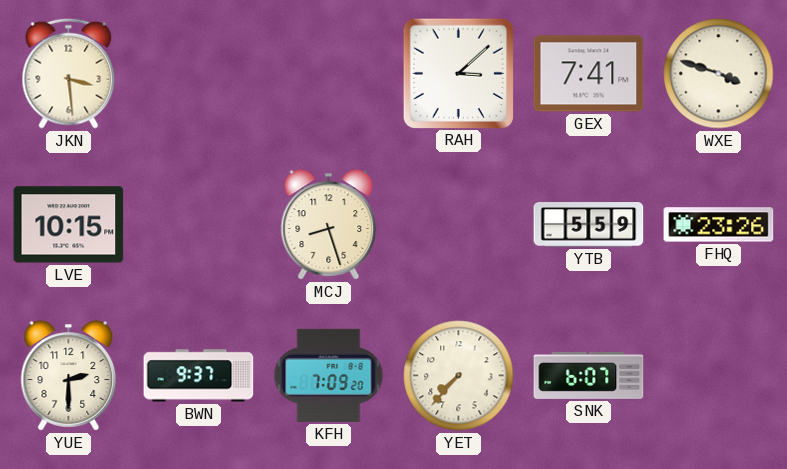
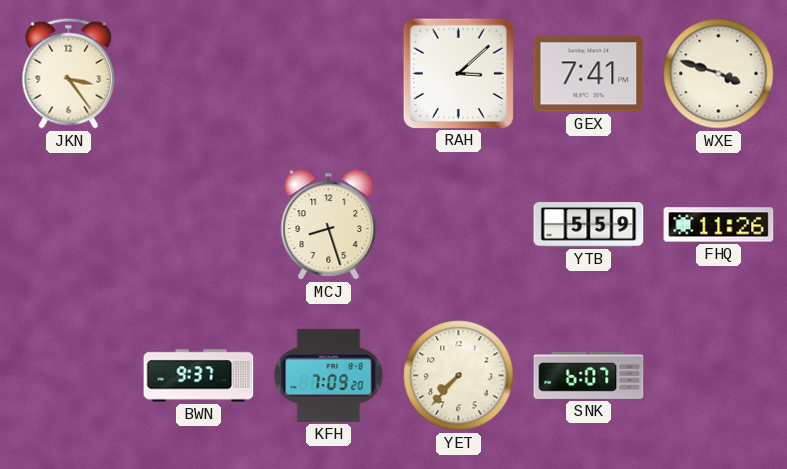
JKN: 3:29 -> 3:24
LVE: 10:15 -> none
FHQ: 23:26 -> 11:26
YUE: 2:30 -> none
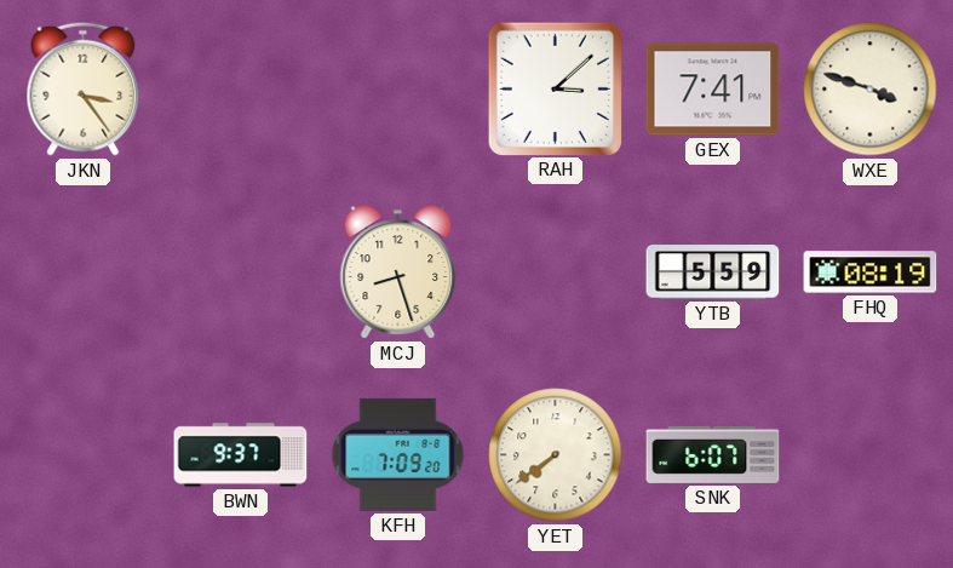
FHQ: 11:26 -> 08:19
YET: 7:37 -> 7:39
